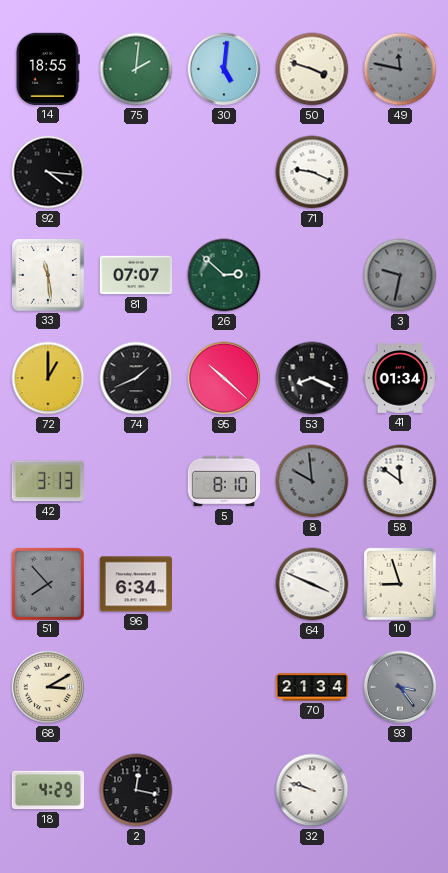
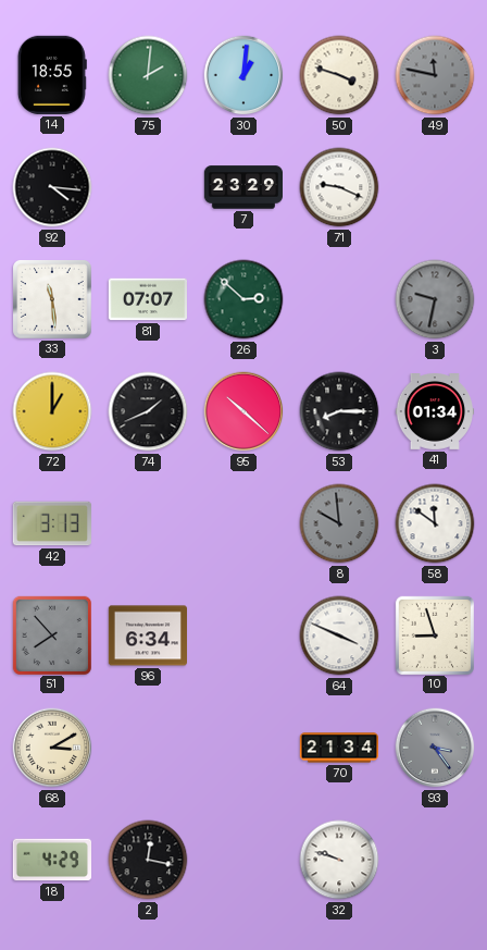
30: 5:01 -> 1:01
7: none -> 23:29
53: 8:19 -> 8:15
5: 8:10 -> none
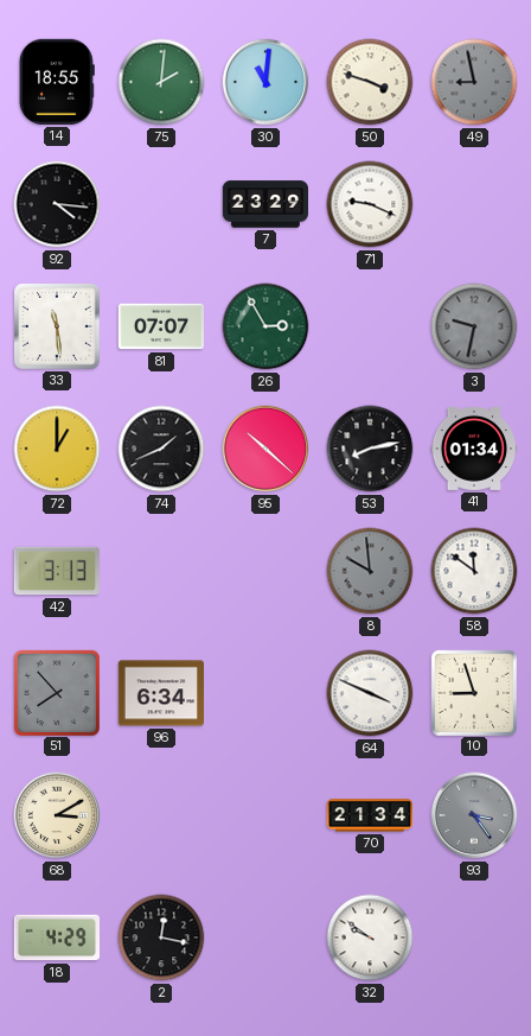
30: 1:01 -> 11:01
49: 11:47 -> 8:58
26: 2:52 -> 2:55
53: 8:15 -> 8:13
32: 9:48 -> 9:51
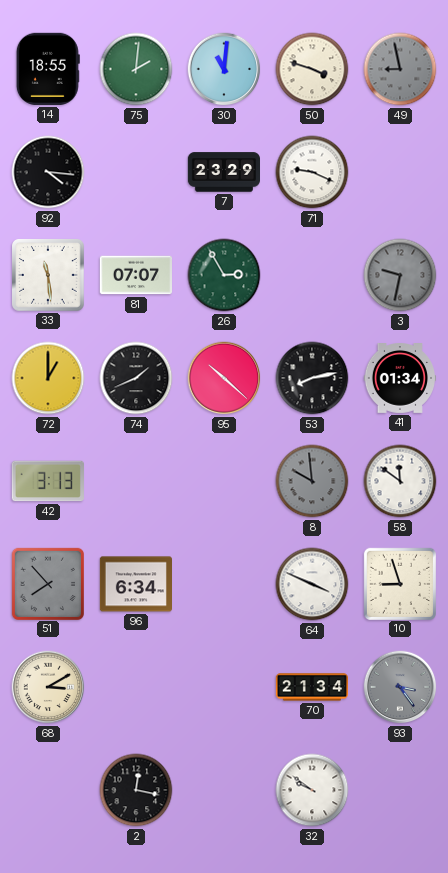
18: 4:29 -> none
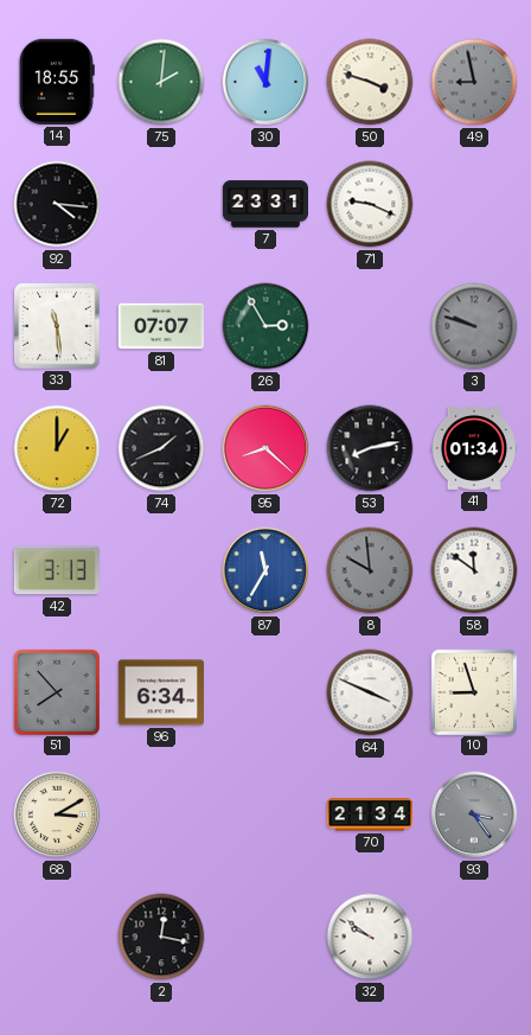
7: 23:29 -> 23:31
3: 9:32 -> 9:48
95: 10:22 -> 8:22
87: none -> 11:35
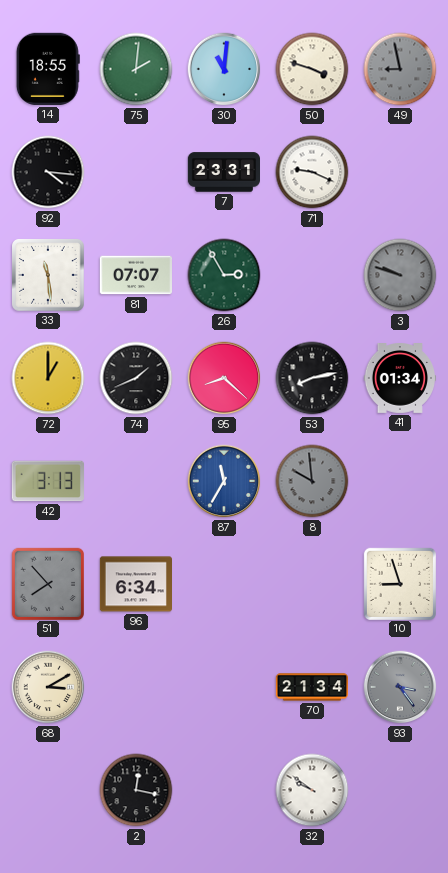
58: 11:51 -> none
64: 3:49 -> none
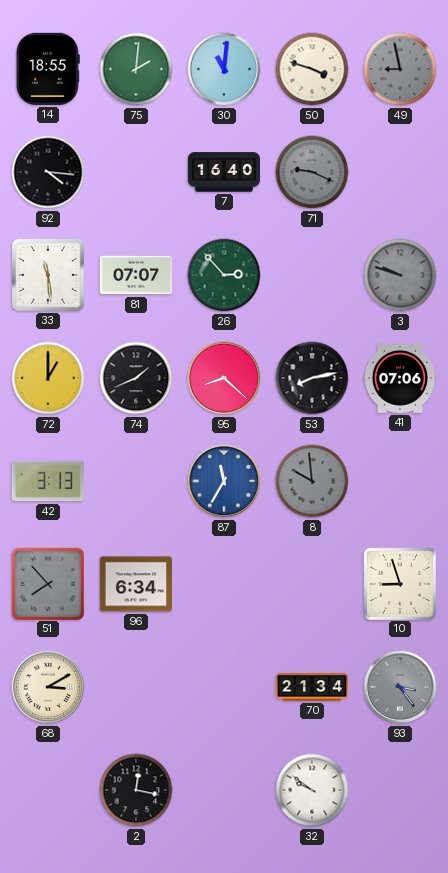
7: 23:31 -> 16:40
71 dial: white -> grey
26: 2:55 -> 2:53
41: 01:34 -> 07:06
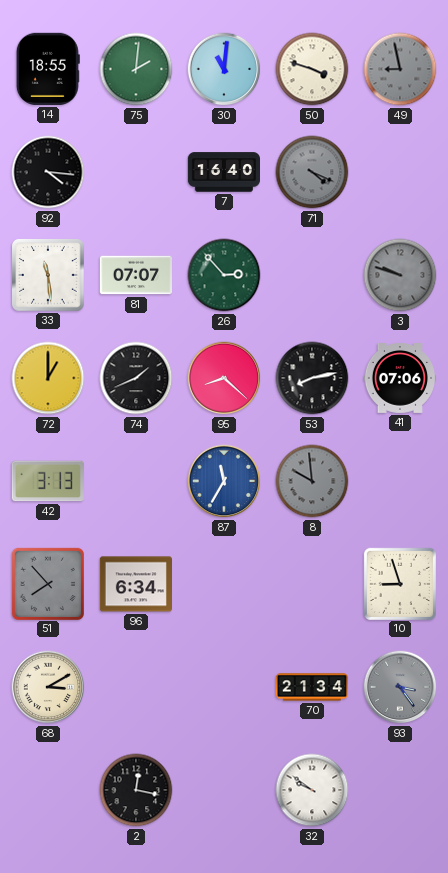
71: 9:19 -> 4:19
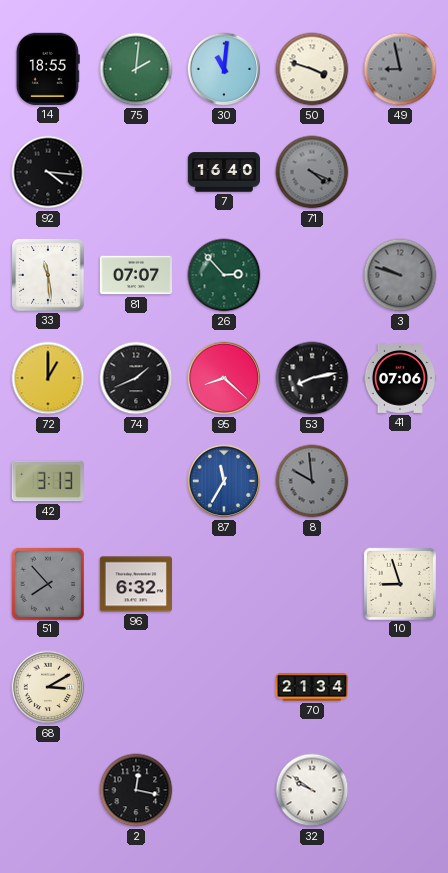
96: 6:34 -> 6:32
93: 3:24 -> none
